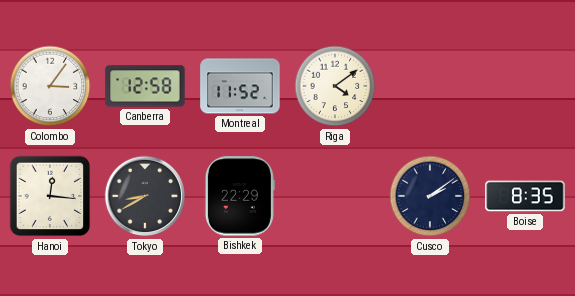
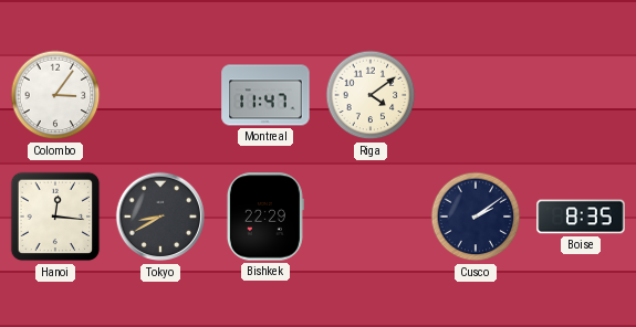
Canberra: 12:58 -> none
Montreal: 11:52 -> 11:47
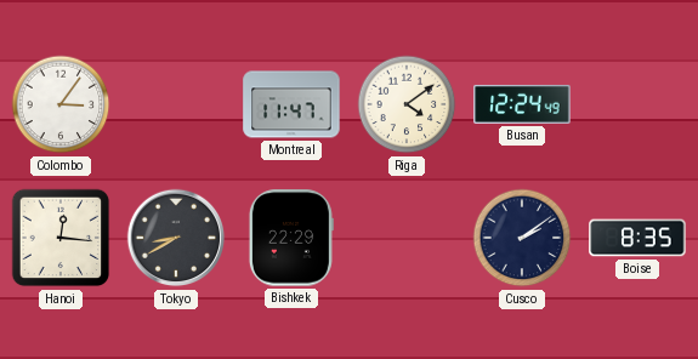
Busan: none -> 12:24
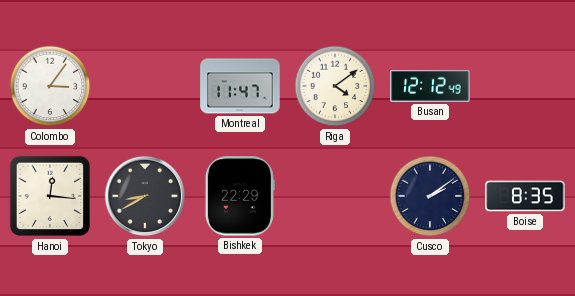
Busan: 12:24 -> 12:12
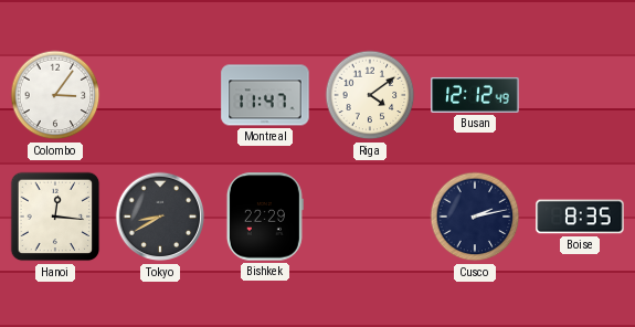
Cusco: 2:09 -> 2:13
